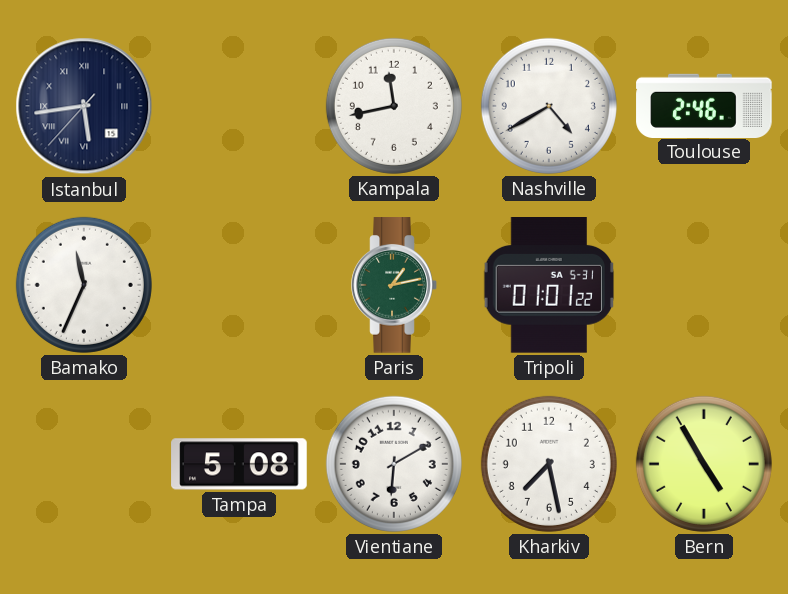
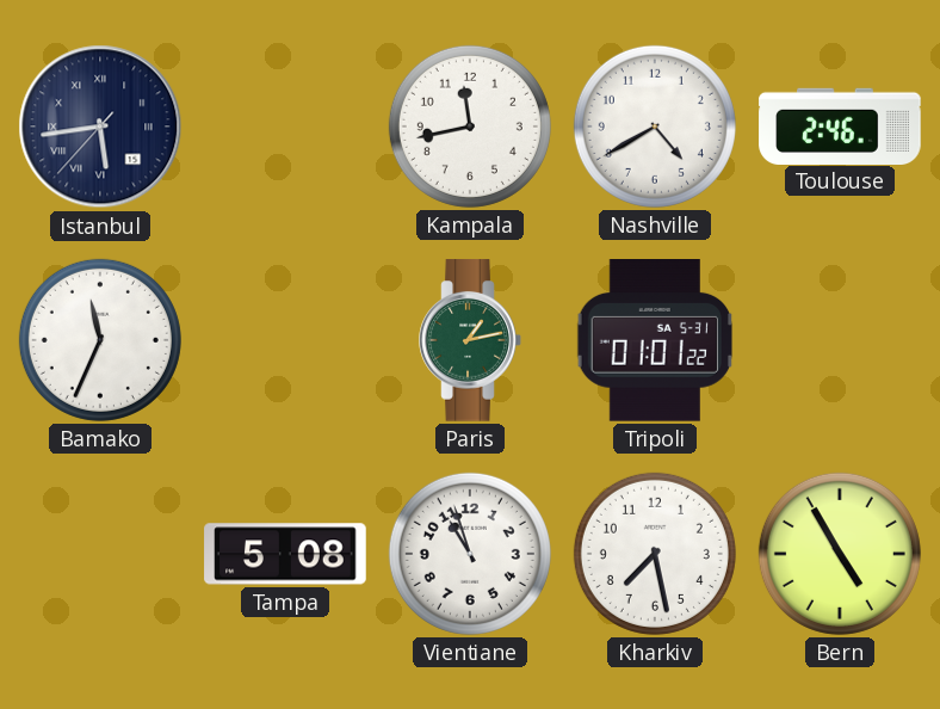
Vientiane: 6:10 -> 10:57
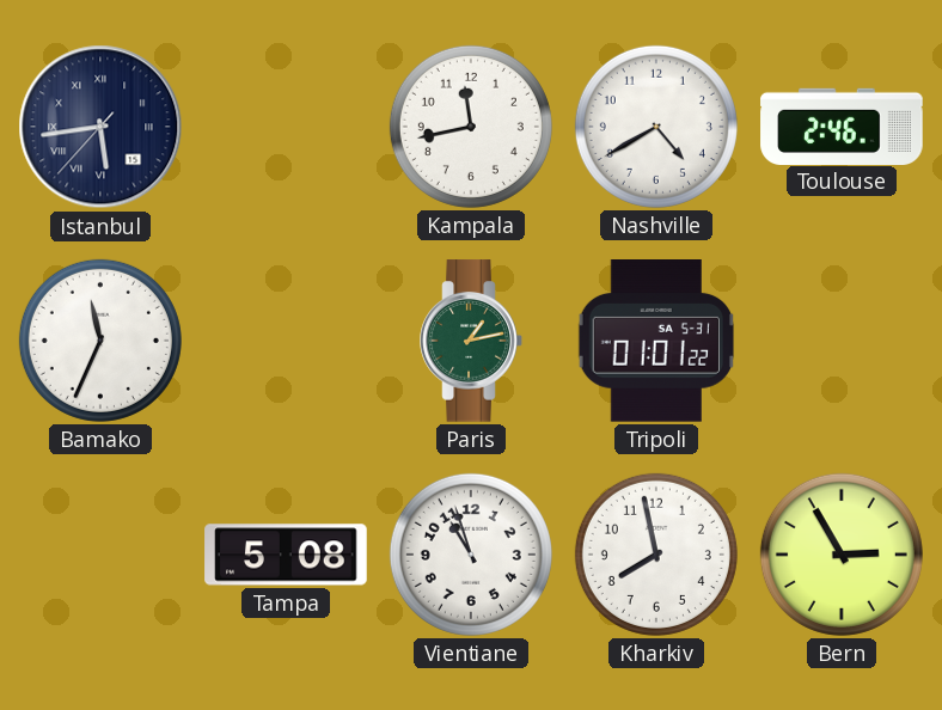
Kharkiv: 7:28 -> 7:58
Bern: 4:55 -> 2:55
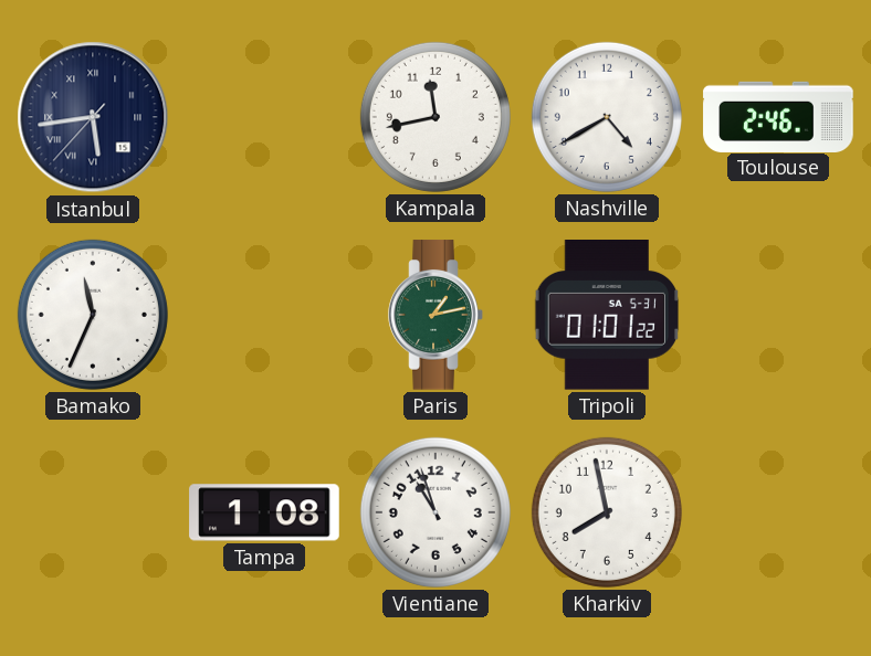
Tampa: 5:08 -> 1:08
Bern: 2:55 -> none
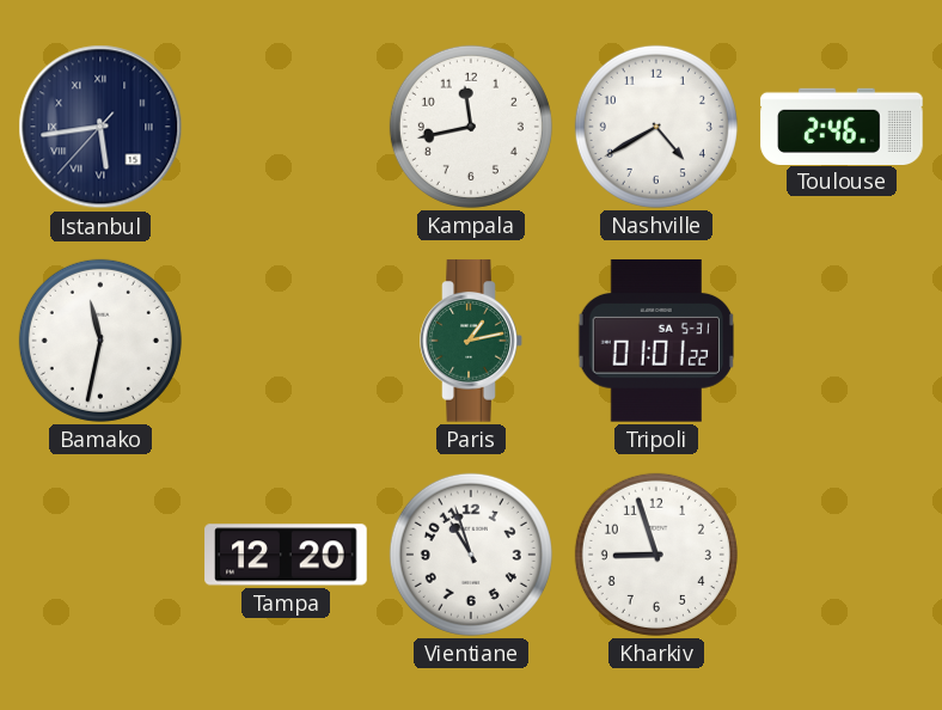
Bamako: 11:34 -> 11:32
Tampa: 1:08 -> 12:20
Kharkiv: 7:58 -> 8:57
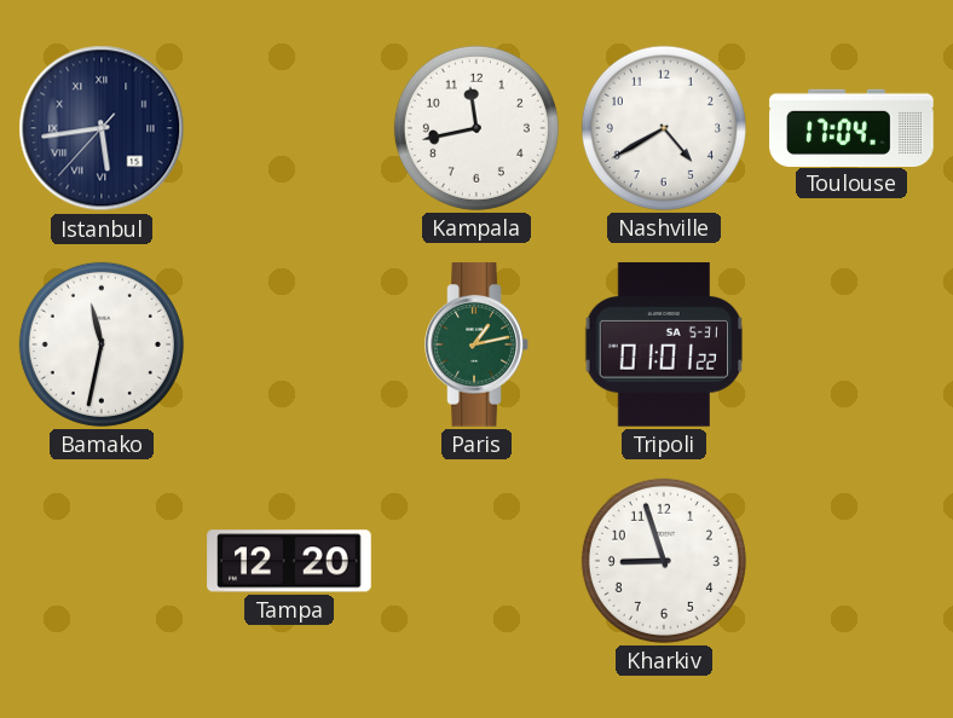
Toulouse: 2:46 -> 17:04
Vientiane: 10:57 -> none
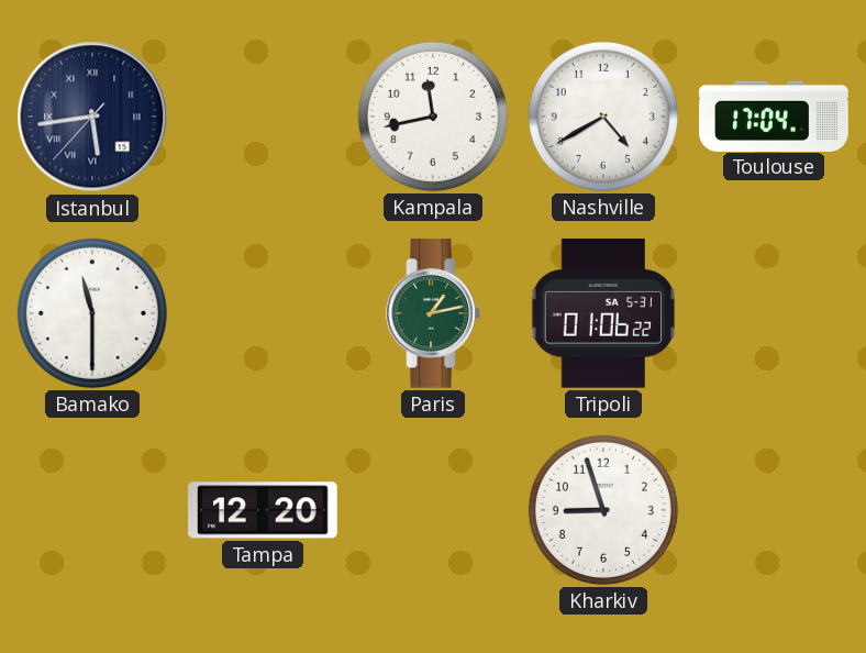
Bamako: 11:32 -> 11:30
Tripoli: 01:01 -> 01:06
